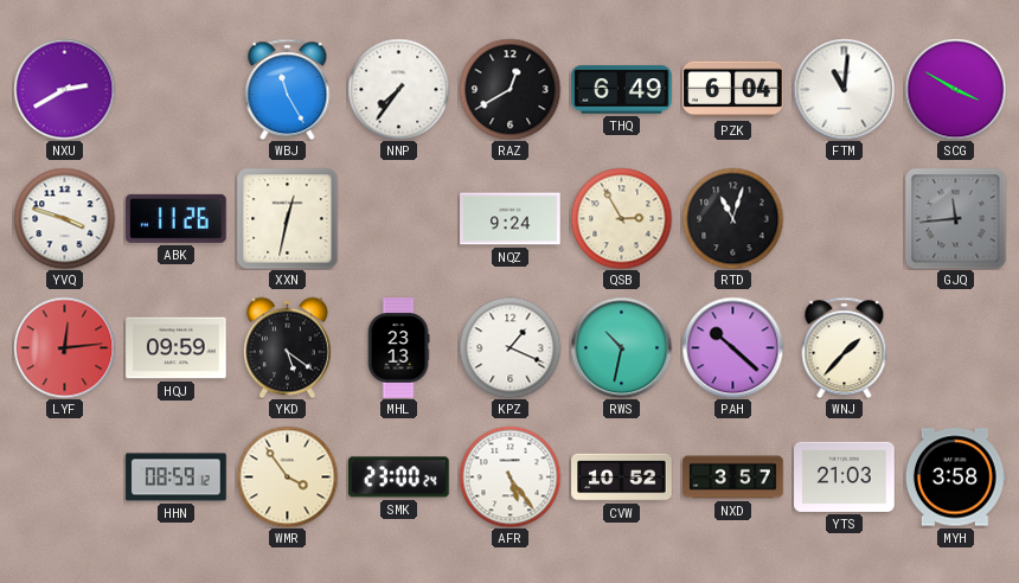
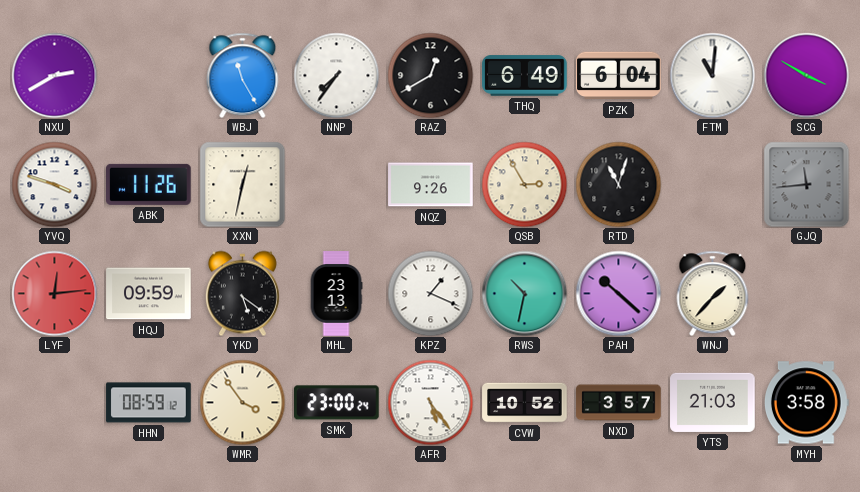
NQZ: 9:24 -> 9:26
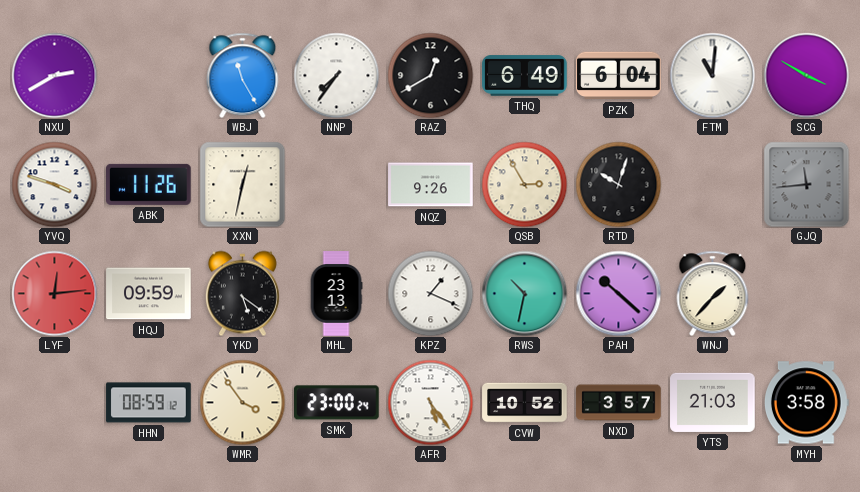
RTD: 11:03 -> 10:03
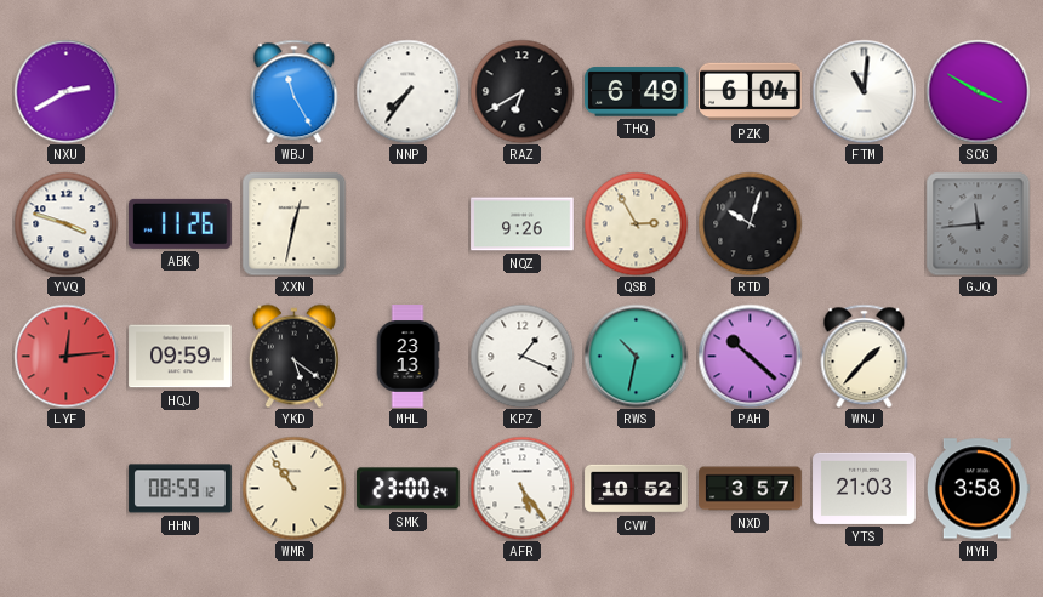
RAZ: 12:40 -> 6:40
WMR: 3:54 -> 10:54
